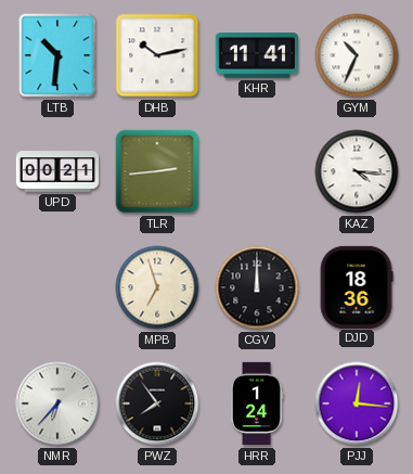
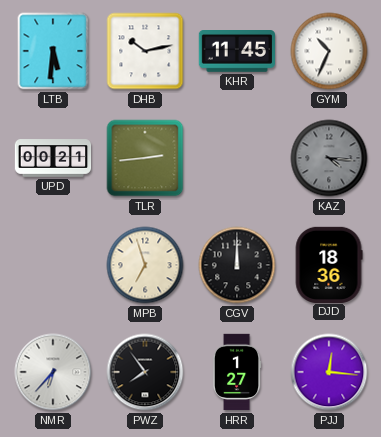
LTB: 10:31 -> 5:31
KHR: 11:41 -> 11:45
KAZ dial: white -> grey
HRR: 1:24 -> 1:27
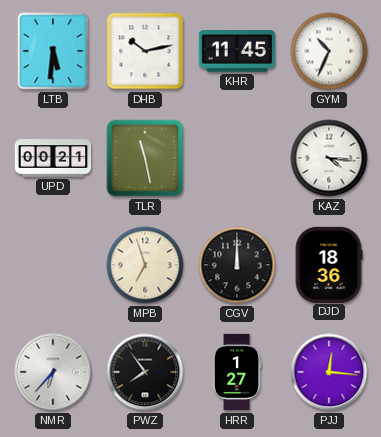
TLR: 2:44 -> 11:28
KAZ dial: grey -> white
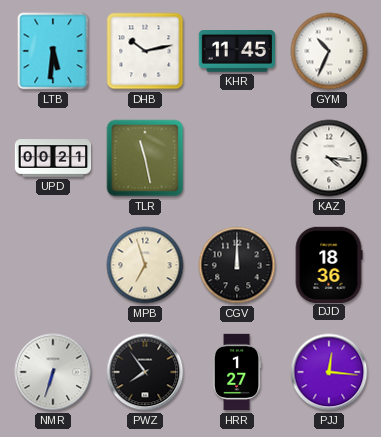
NMR: 6:37 -> 6:33
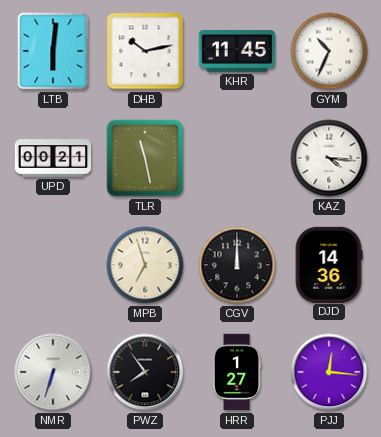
LTB: 5:31 -> 6:01
DJD: 18:36 -> 14:36
